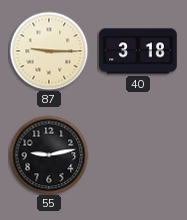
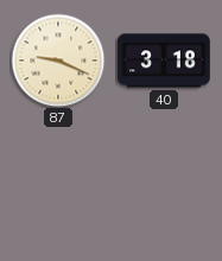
87: 9:15 -> 9:19
55: 9:13 -> none
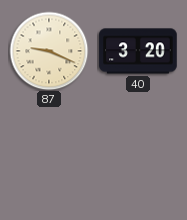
40: 3:18 -> 3:20
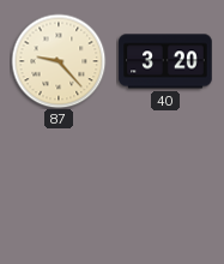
87: 9:19 -> 9:23
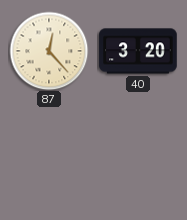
87: 9:23 -> 12:23
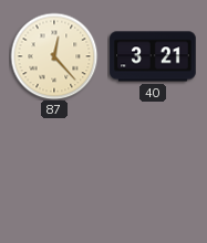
40: 3:20 -> 3:21
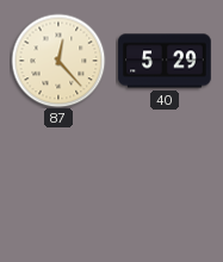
40: 3:21 -> 5:29
